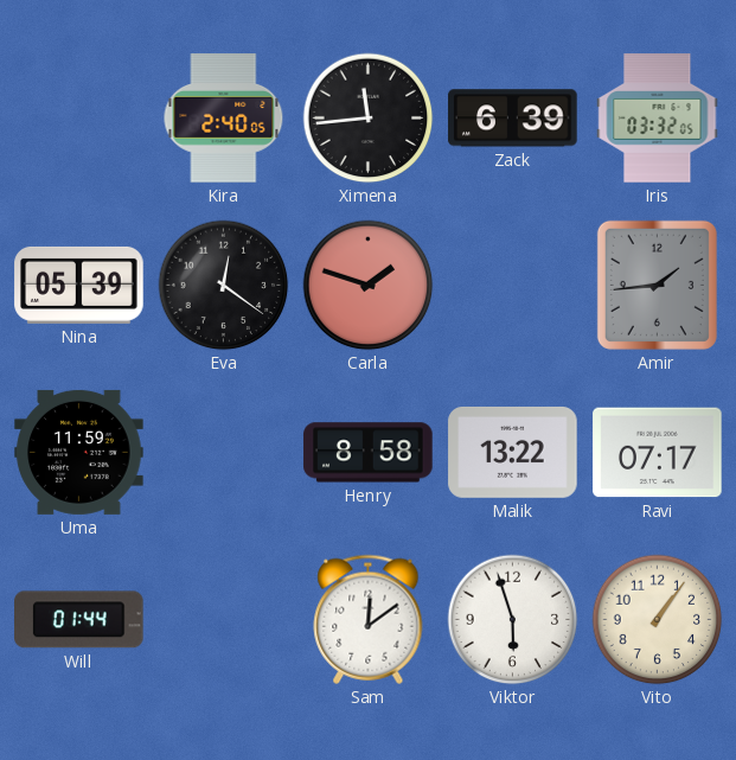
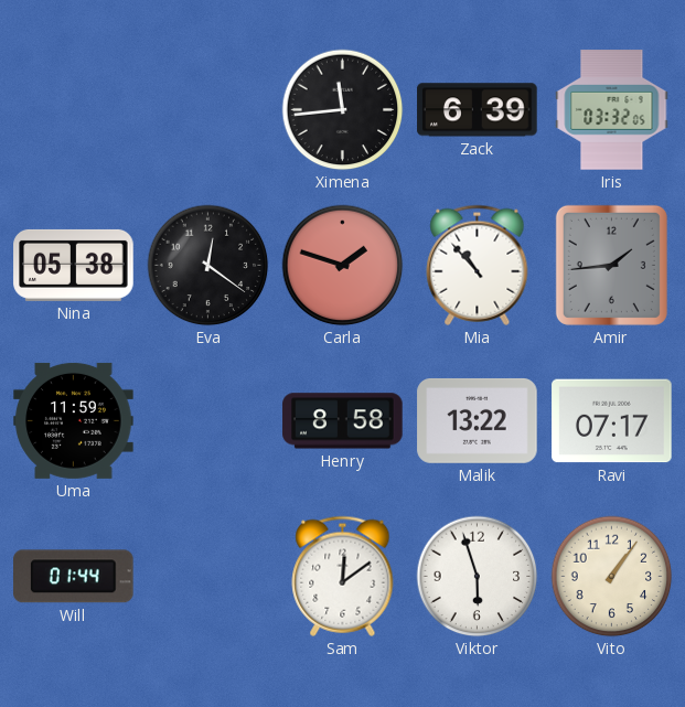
Kira: 2:40 -> none
Nina: 05:39 -> 05:38
Mia: none -> 10:53
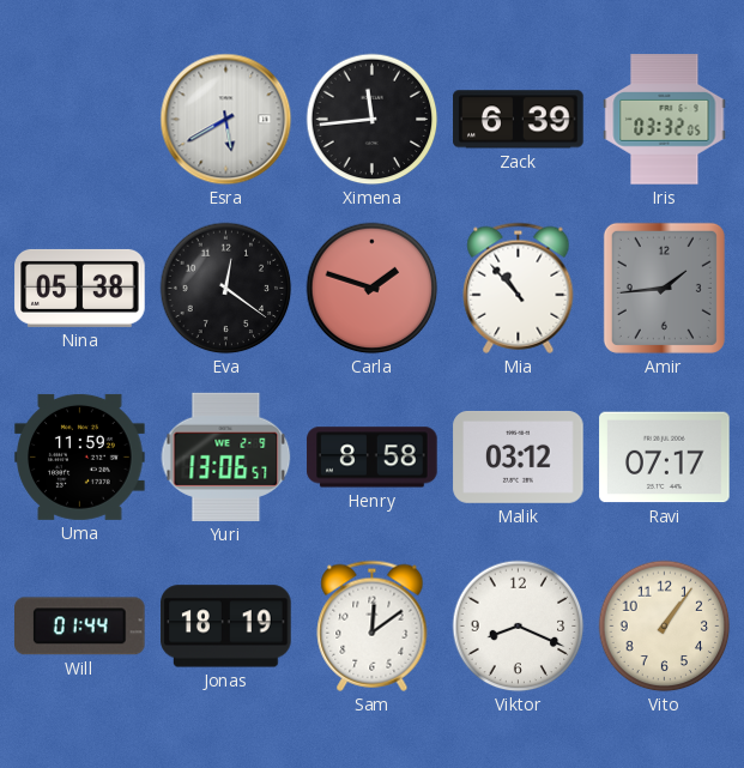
Esra: none -> 5:40
Yuri: none -> 13:06
Malik: 13:22 -> 03:12
Jonas: none -> 18:19
Viktor: 5:57 -> 8:19
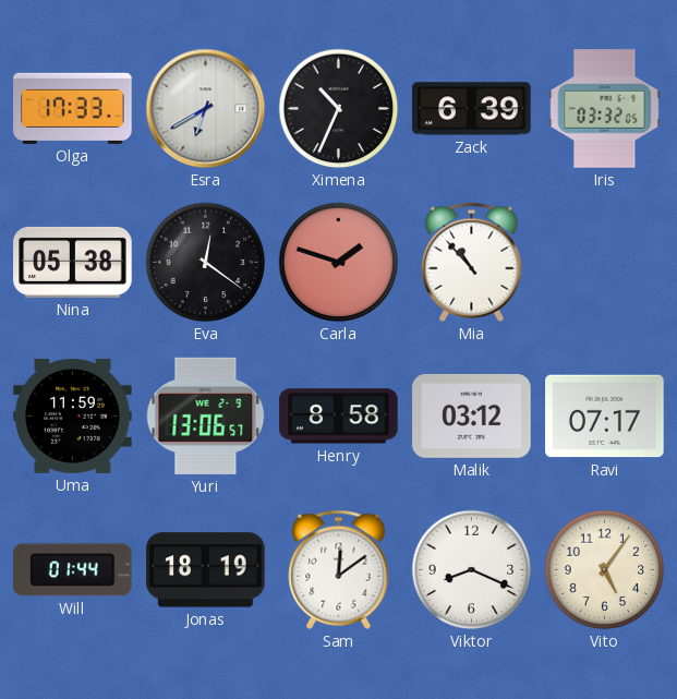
Olga: none -> 17:33
Esra: 5:40 -> 6:40
Ximena: 11:44 -> 10:34
Amir: 1:44 -> none
Vito: 1:06 -> 5:06
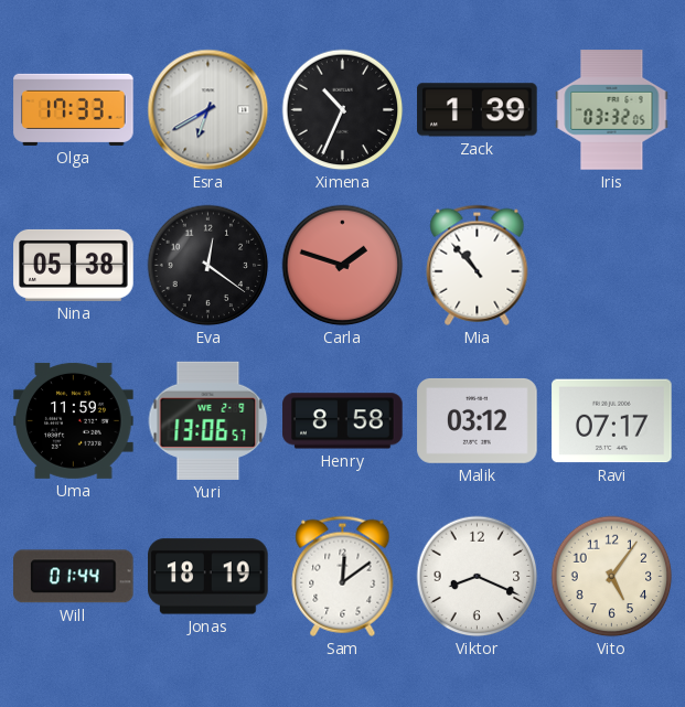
Zack: 6:39 -> 1:39
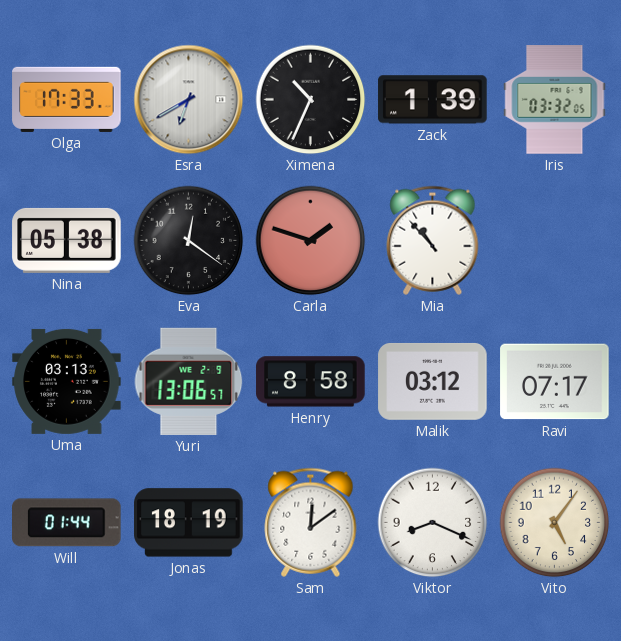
Uma: 11:59 -> 03:13
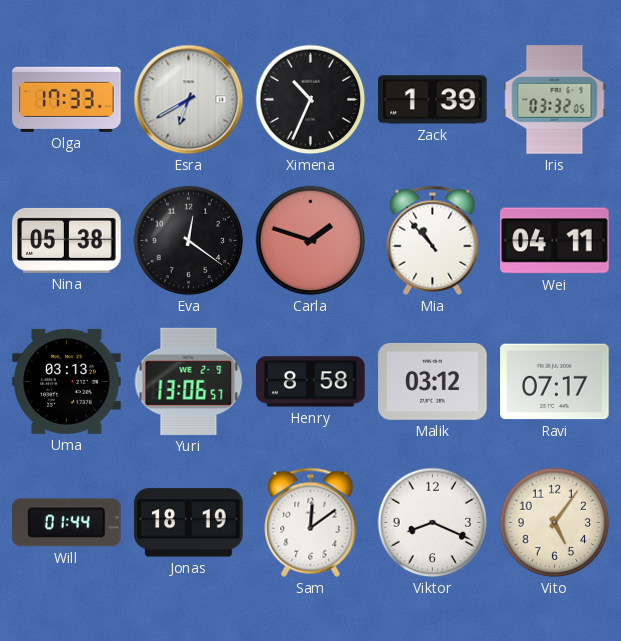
Wei: none -> 04:11
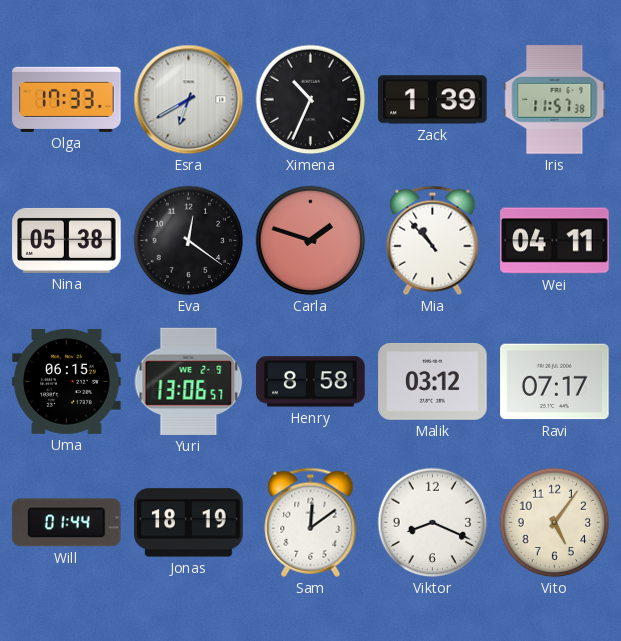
Iris: 03:32 -> 11:57
Uma: 03:13 -> 06:15
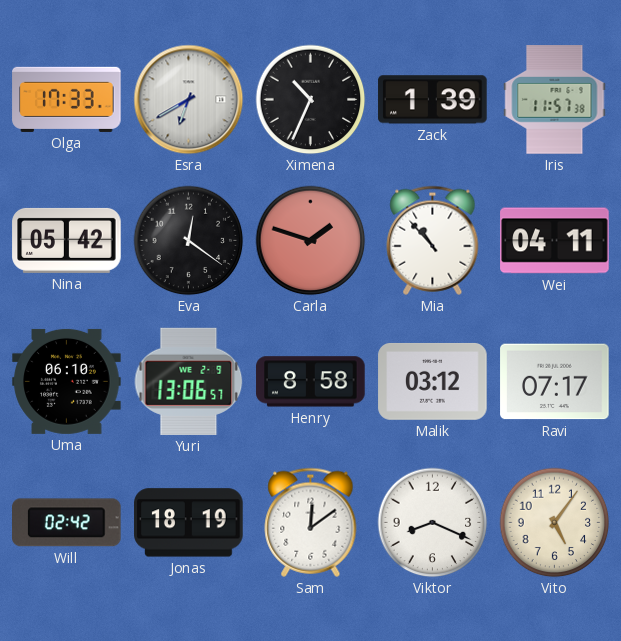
Nina: 05:38 -> 05:42
Uma: 06:15 -> 06:10
Will: 01:44 -> 02:42
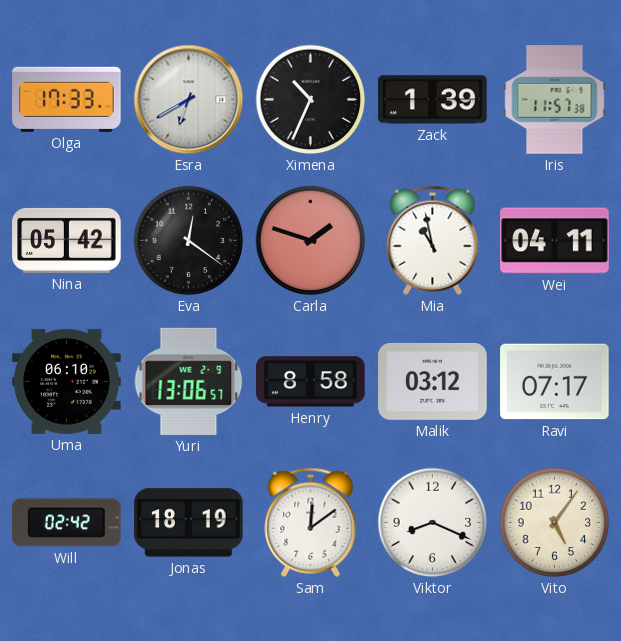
Mia: 10:53 -> 10:58
